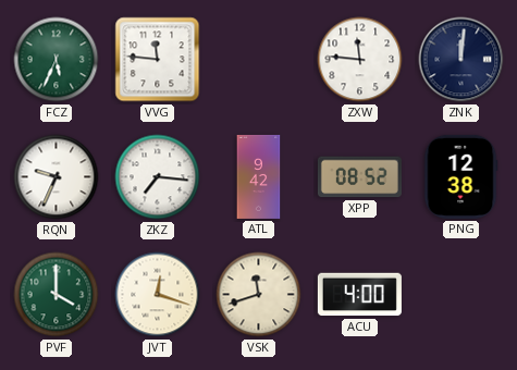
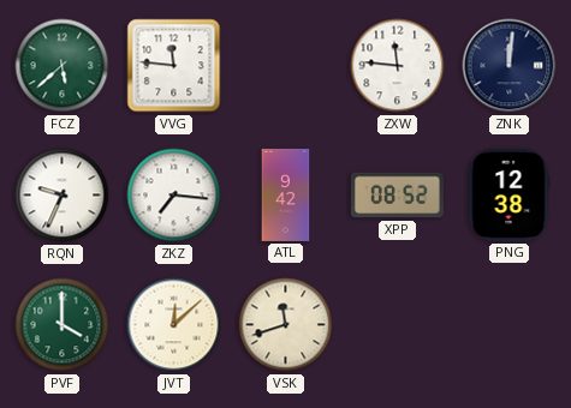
FCZ: 5:34 -> 5:38
JVT: 12:18 -> 12:08
ACU: 4:00 -> none
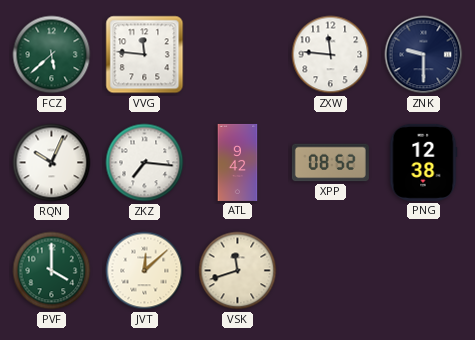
ZNK: 12:01 -> 9:30
RQN: 9:34 -> 10:04
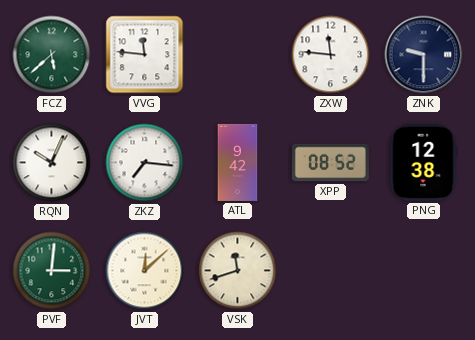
PVF: 4:00 -> 3:01
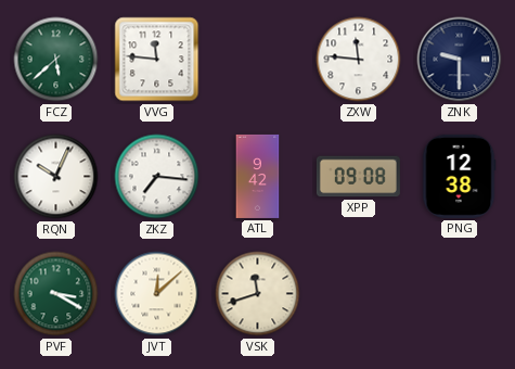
XPP: 08:52 -> 09:08
PVF: 3:01 -> 3:20
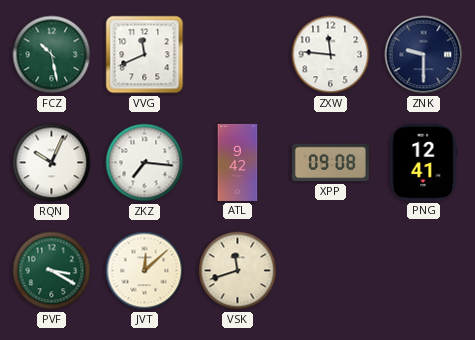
FCZ: 5:38 -> 10:28
VVG: 11:46 -> 11:41
PNG: 12:38 -> 12:41
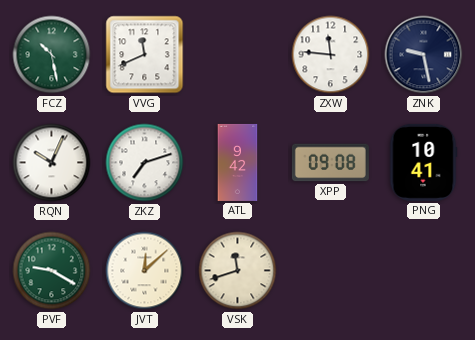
ZNK: 9:30 -> 9:28
ZKZ: 7:16 -> 7:12
PNG: 12:41 -> 10:41
PVF: 3:20 -> 9:20
